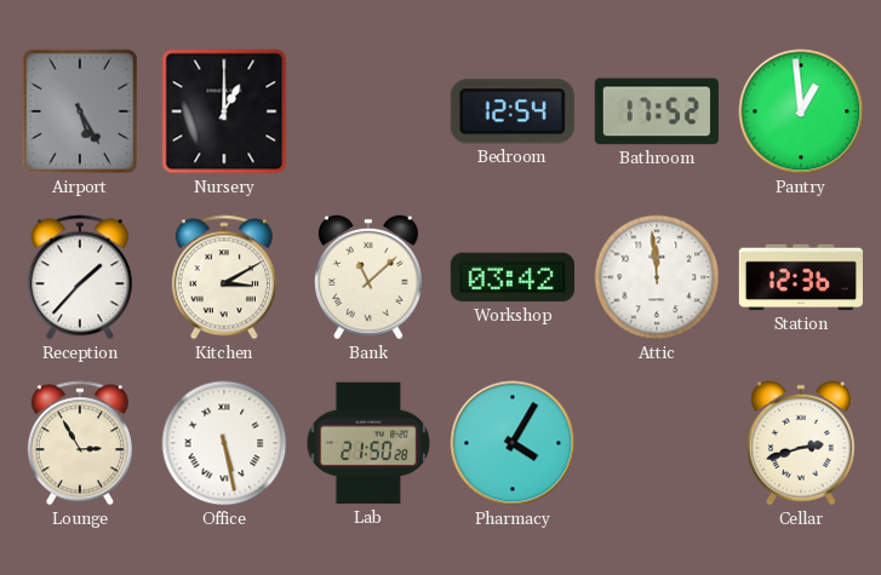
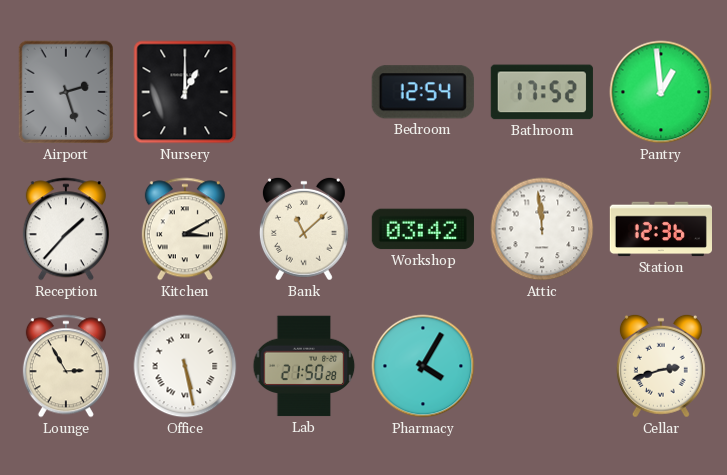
Airport: 5:25 -> 2:27
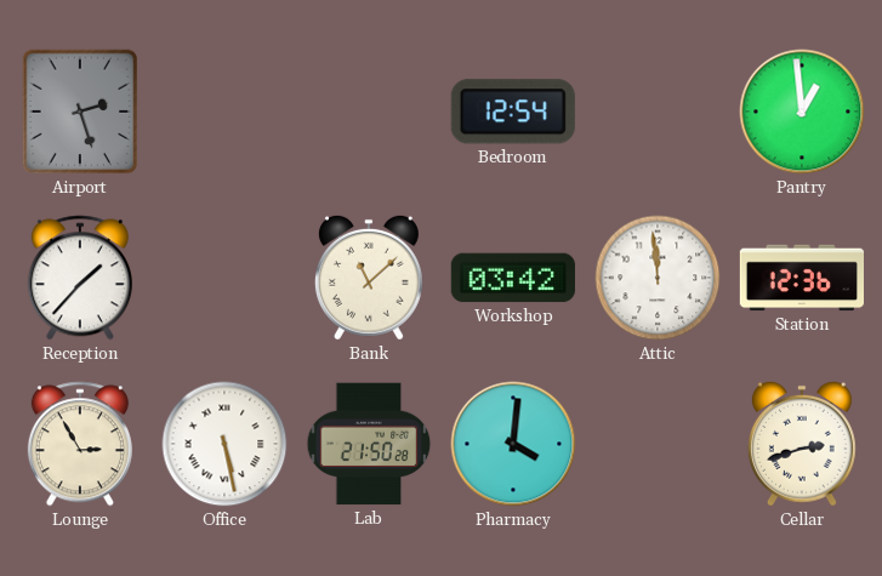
Nursery: 1:00 -> none
Bathroom: 17:52 -> none
Kitchen: 3:10 -> none
Pharmacy: 4:05 -> 4:01
